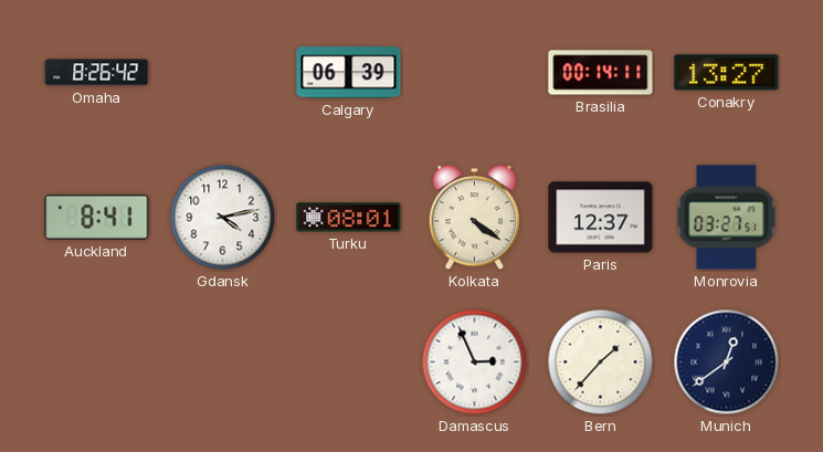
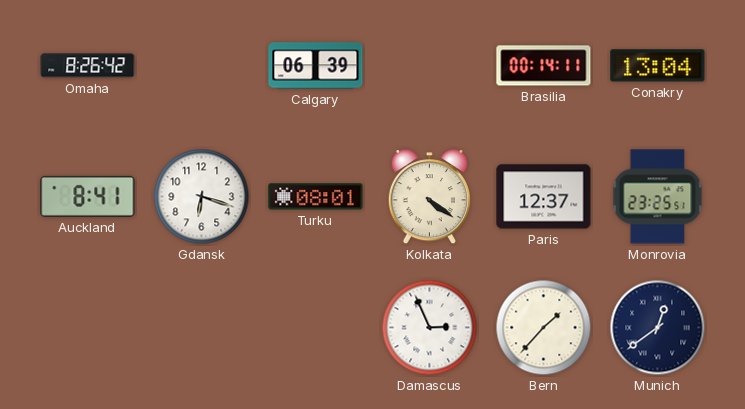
Conakry: 13:27 -> 13:04
Gdansk: 4:13 -> 6:18
Monrovia: 03:27 -> 23:25
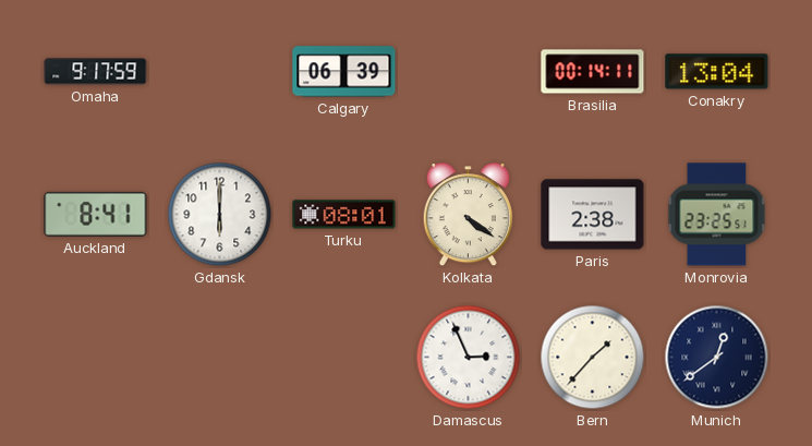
Omaha: 8:26 -> 9:17
Gdansk: 6:18 -> 6:00
Paris: 12:37 -> 2:38
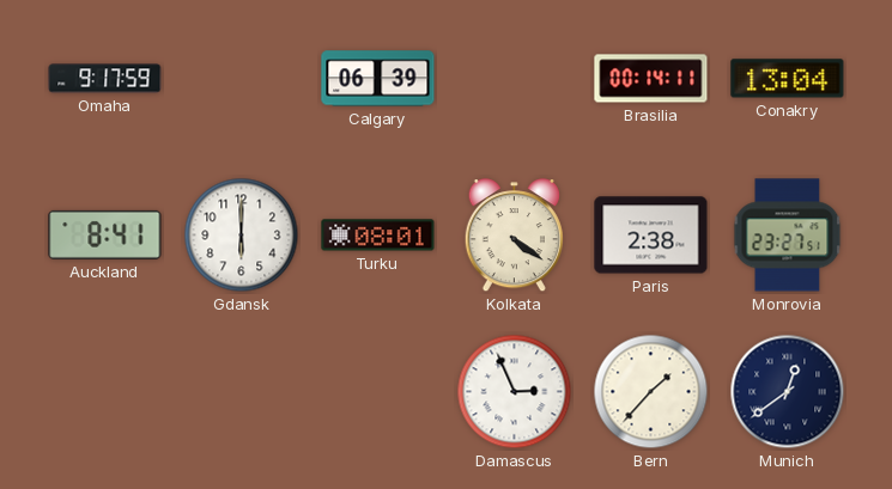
Monrovia: 23:25 -> 23:27
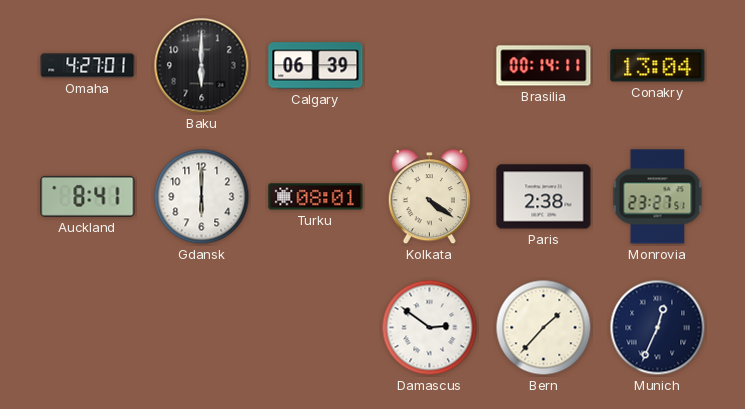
Omaha: 9:17 -> 4:27
Baku: none -> 6:00
Damascus: 2:56 -> 2:51
Munich: 12:39 -> 12:34
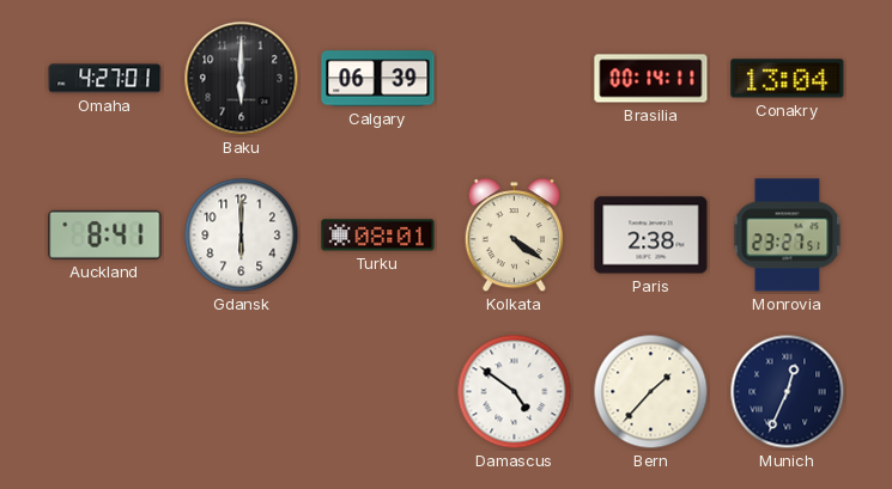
Damascus: 2:51 -> 4:51
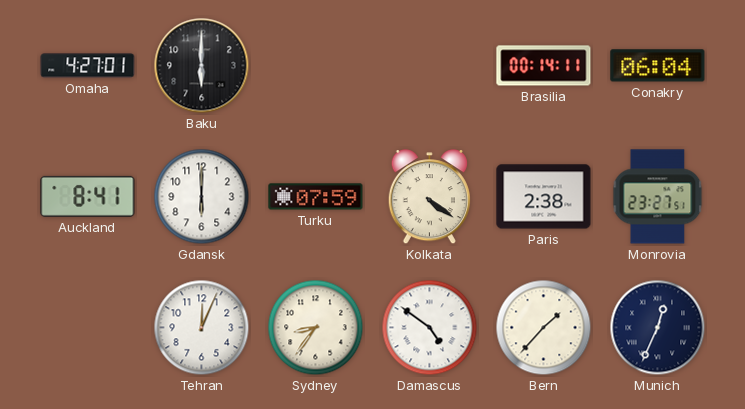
Calgary: 06:39 -> none
Conakry: 13:04 -> 06:04
Turku: 08:01 -> 07:59
Tehran: none -> 12:04
Sydney: none -> 8:36
